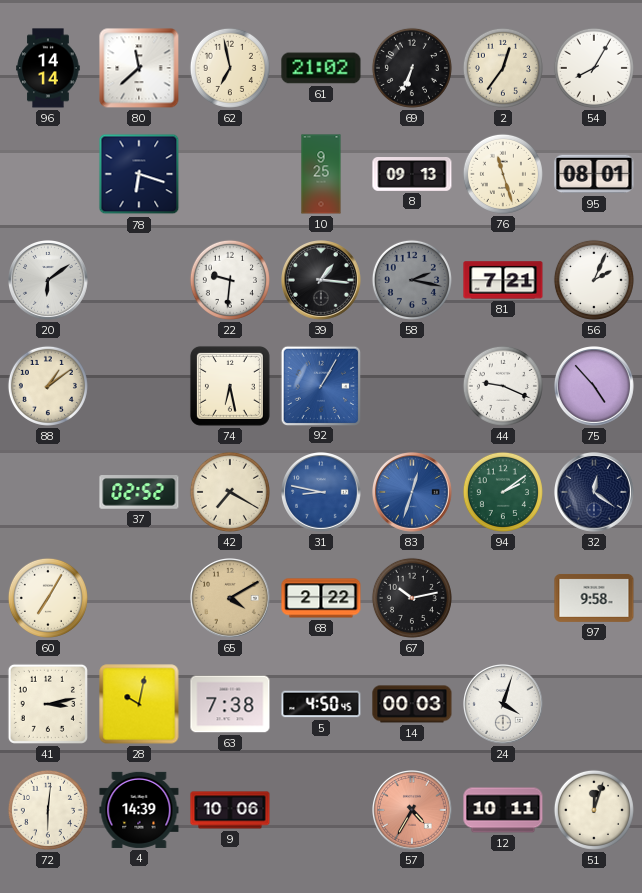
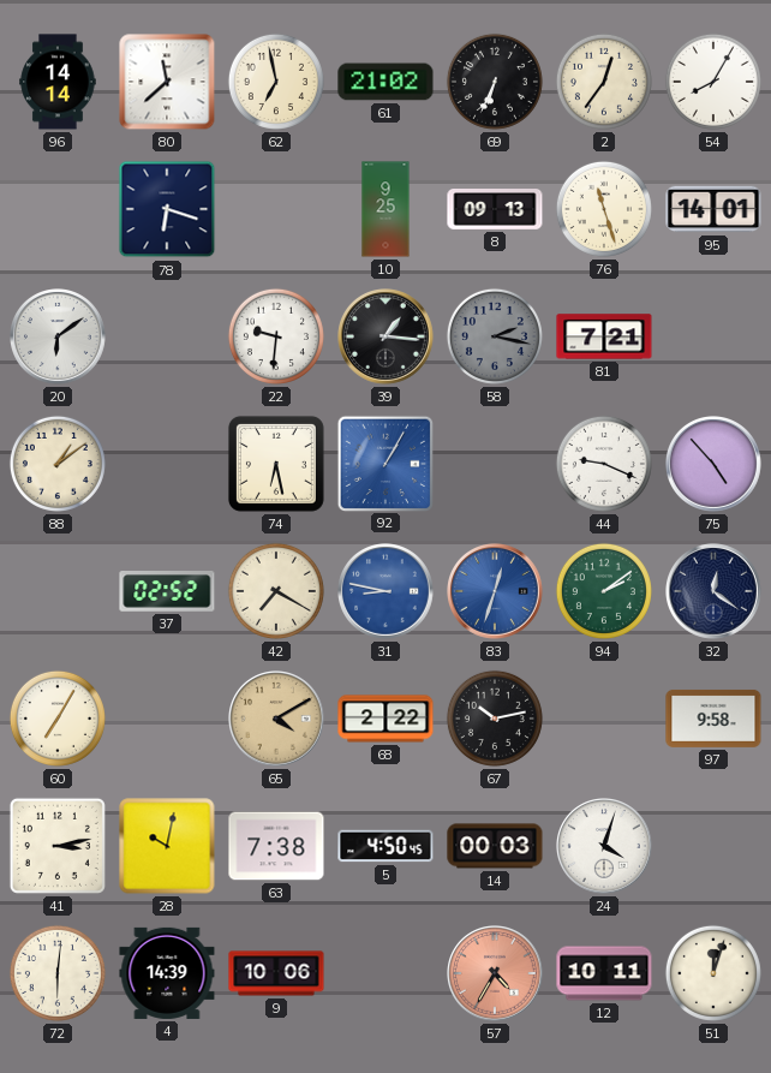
95: 08:01 -> 14:01
56: 2:04 -> none
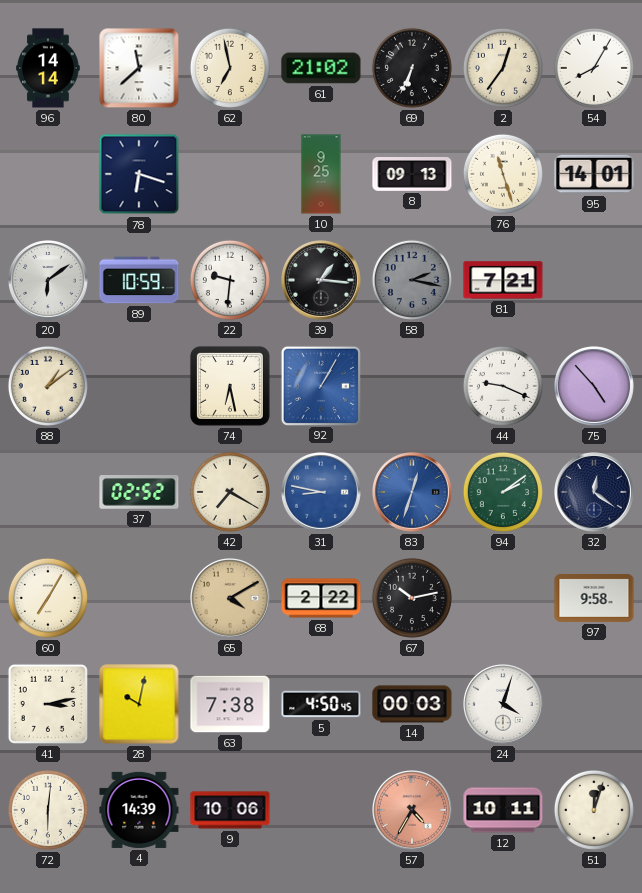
89: none -> 10:59
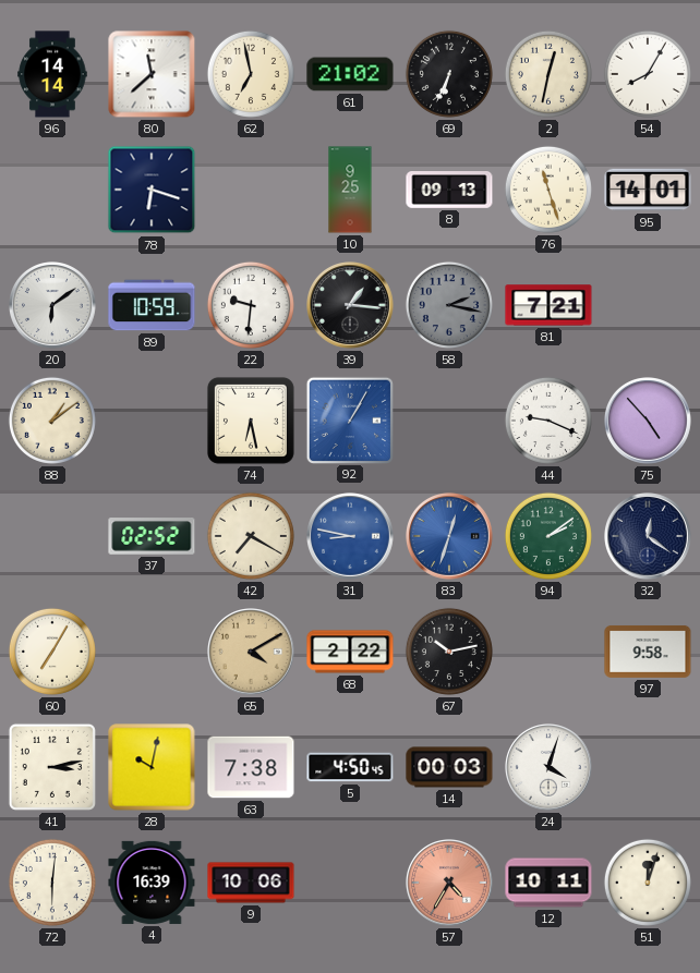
2: 12:36 -> 12:32
4: 14:39 -> 16:39
